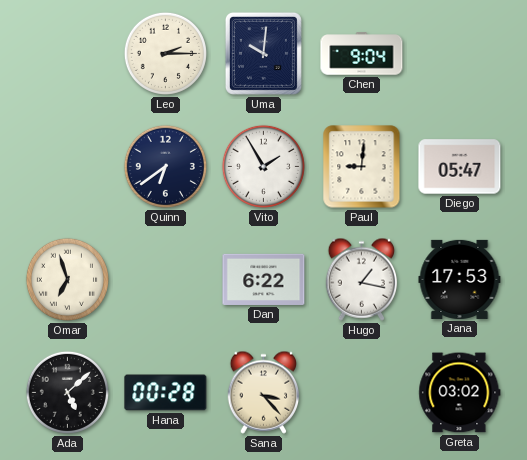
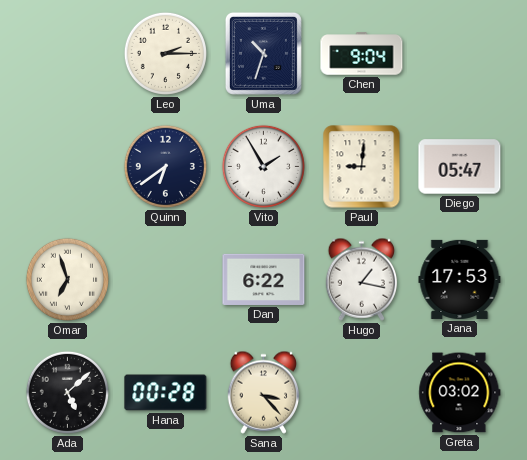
Uma: 10:01 -> 10:33
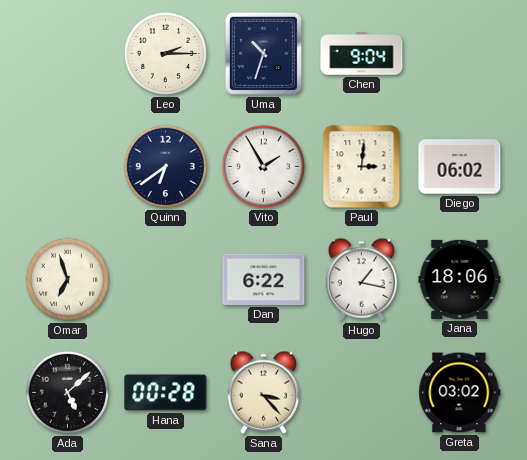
Paul: 9:01 -> 3:01
Diego: 05:47 -> 06:02
Jana: 17:53 -> 18:06
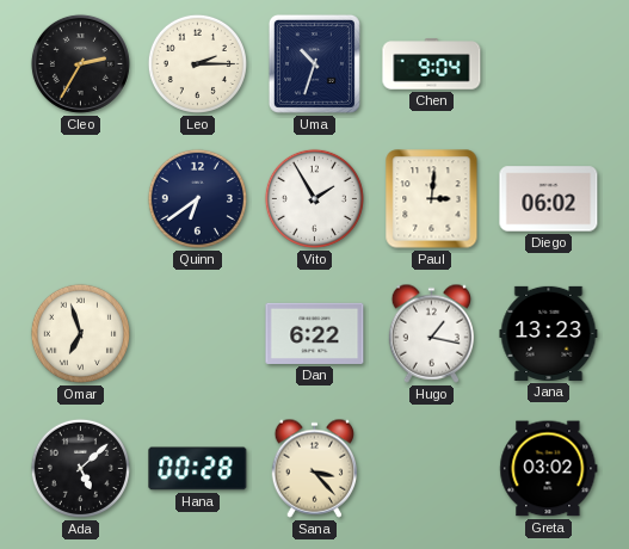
Cleo: none -> 2:35
Jana: 18:06 -> 13:23
